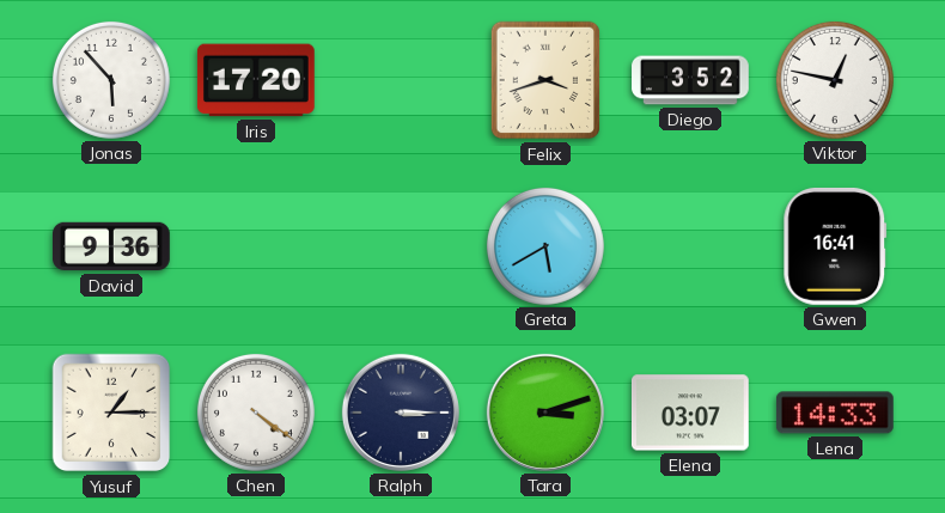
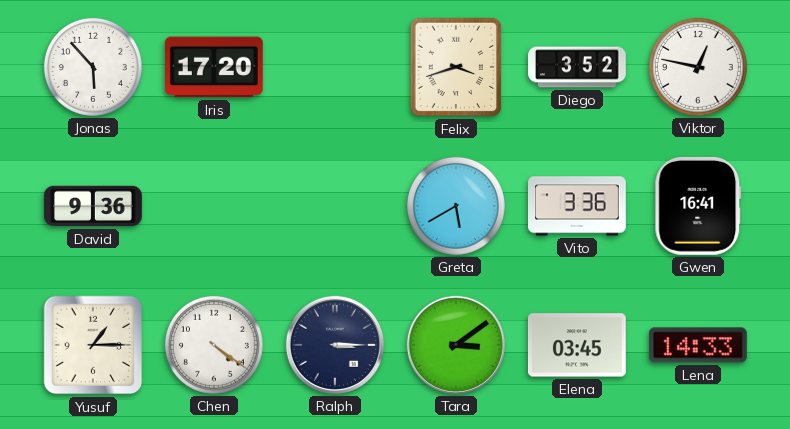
Vito: none -> 3:36
Tara: 3:12 -> 3:09
Elena: 03:07 -> 03:45
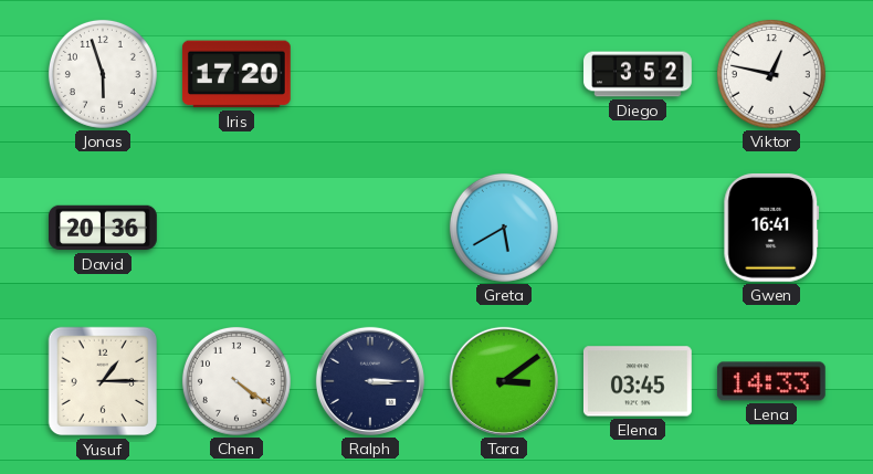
Jonas: 5:53 -> 5:57
Felix: 3:42 -> none
David: 9:36 -> 20:36
Vito: 3:36 -> none
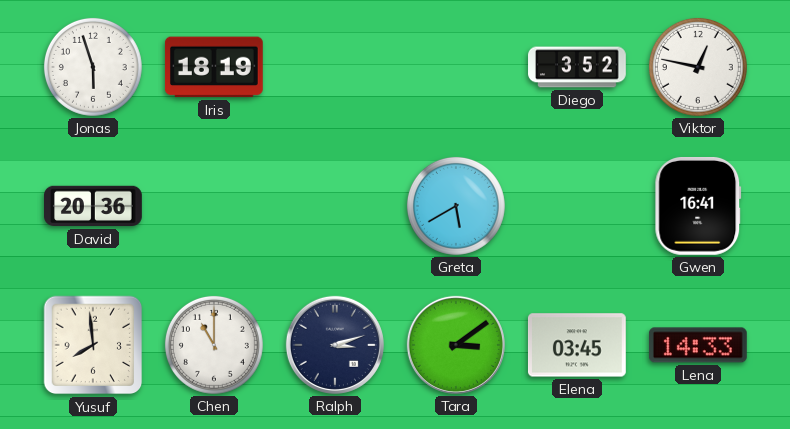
Iris: 17:20 -> 18:19
Yusuf: 1:15 -> 7:59
Chen: 4:21 -> 11:00
Ralph: 3:15 -> 3:12
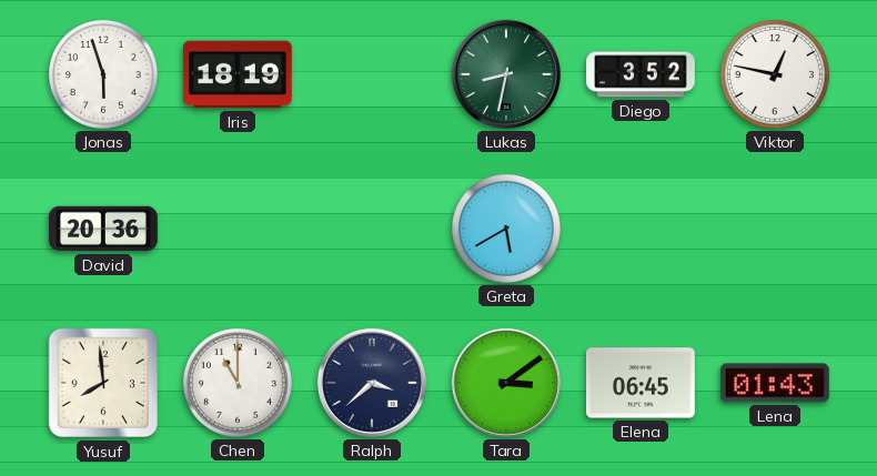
Lukas: none -> 8:32
Gwen: 16:41 -> none
Ralph: 3:12 -> 3:38
Elena: 03:45 -> 06:45
Lena: 14:33 -> 01:43
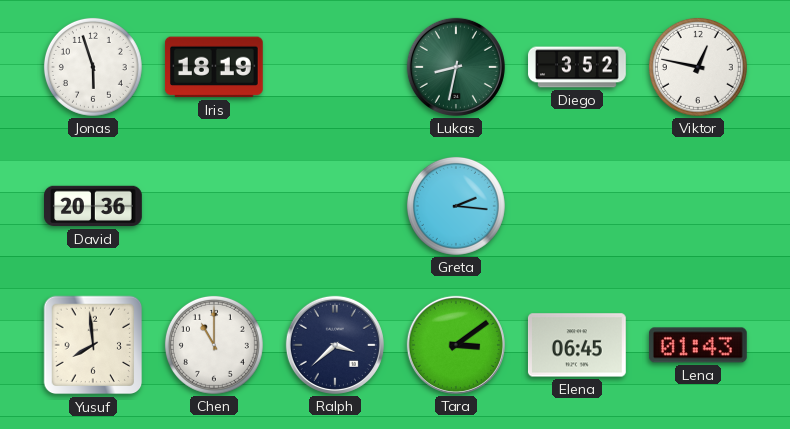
Greta: 5:40 -> 2:16
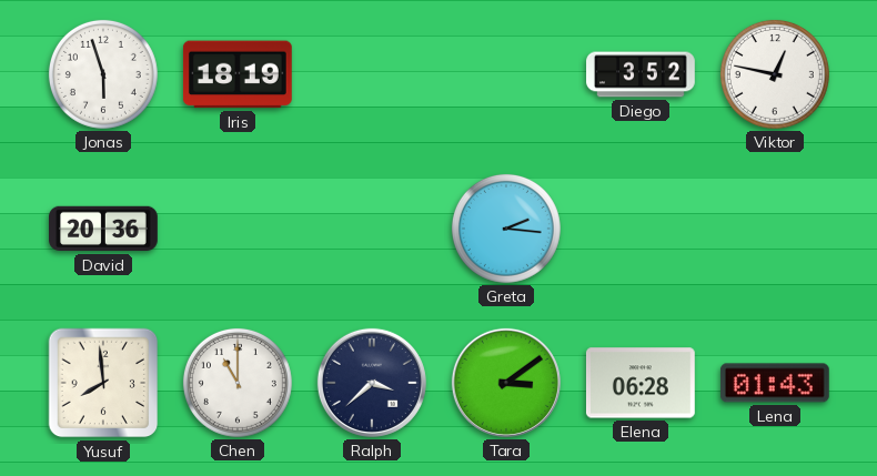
Lukas: 8:32 -> none
Elena: 06:45 -> 06:28
